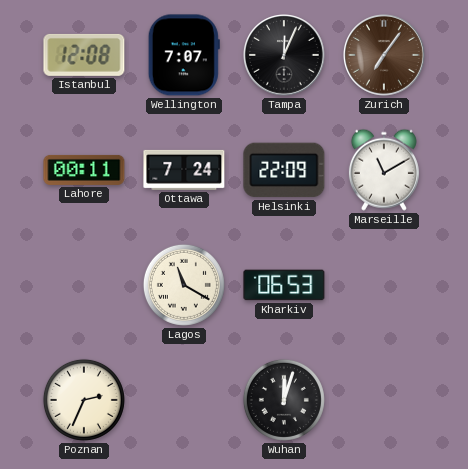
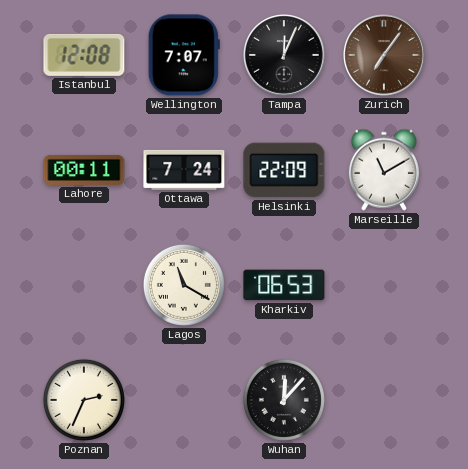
Wuhan: 12:03 -> 12:07
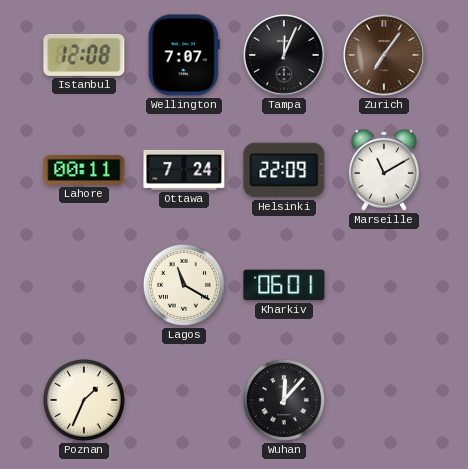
Kharkiv: 06:53 -> 06:01
Poznan: 2:34 -> 1:34
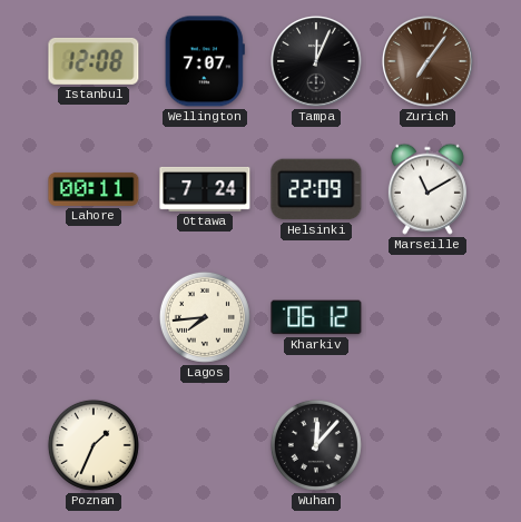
Lagos: 11:20 -> 7:44
Kharkiv: 06:01 -> 06:12
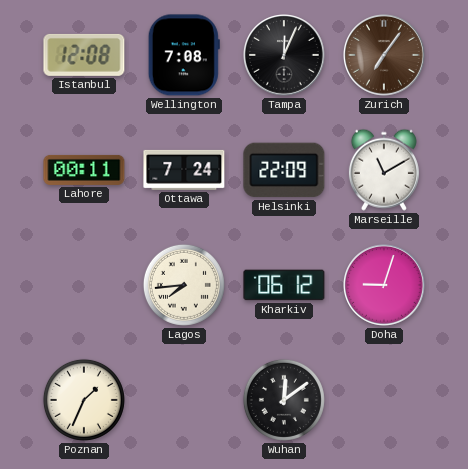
Wellington: 7:07 -> 7:08
Doha: none -> 9:03
Wuhan: 12:07 -> 12:09
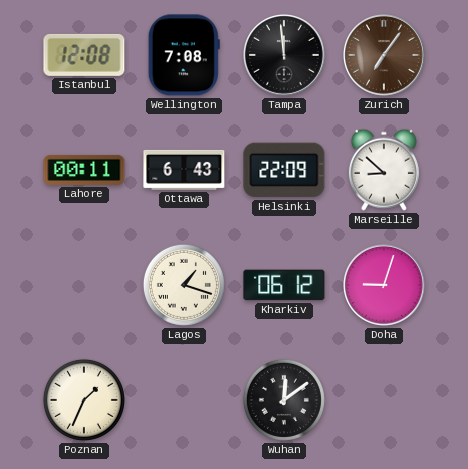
Tampa: 12:04 -> 11:59
Ottawa: 7:24 -> 6:43
Marseille: 11:10 -> 8:52
Lagos: 7:44 -> 1:18
